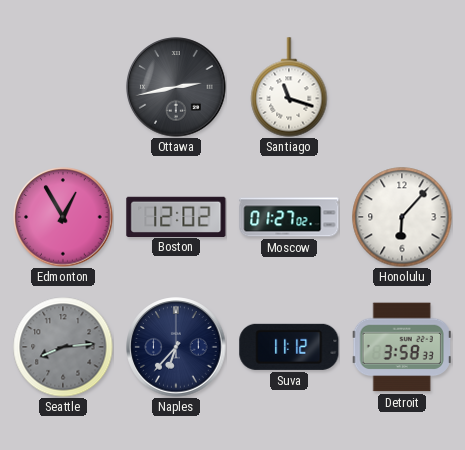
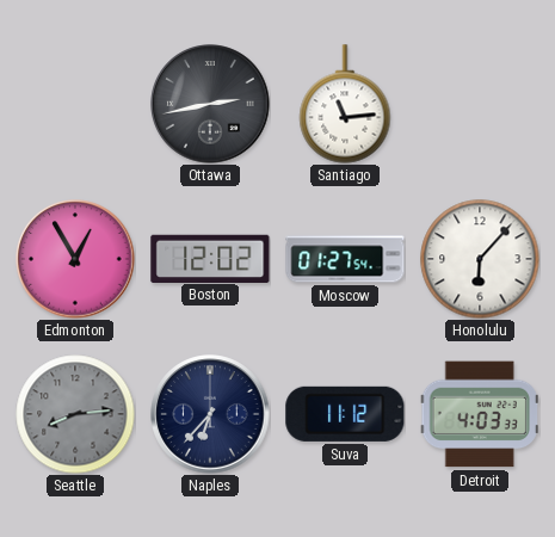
Santiago: 11:18 -> 11:14
Moscow: 01:27:02 -> 01:27:54
Detroit: 3:58 -> 4:03
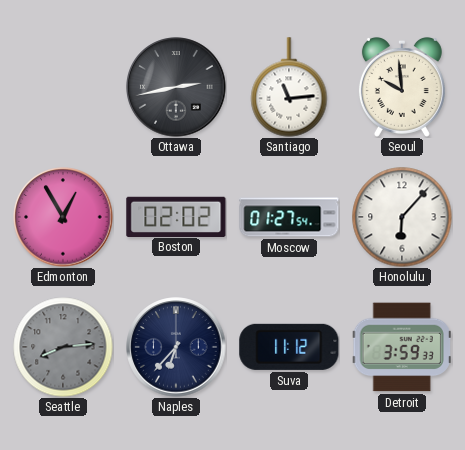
Seoul: none -> 9:59
Boston: 12:02 -> 02:02
Detroit: 4:03 -> 3:59
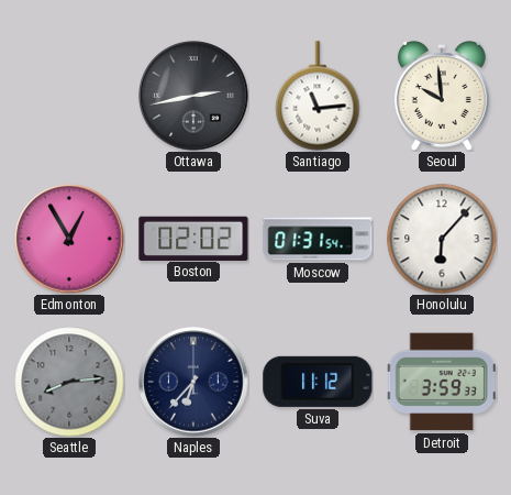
Moscow: 01:27 -> 01:31
